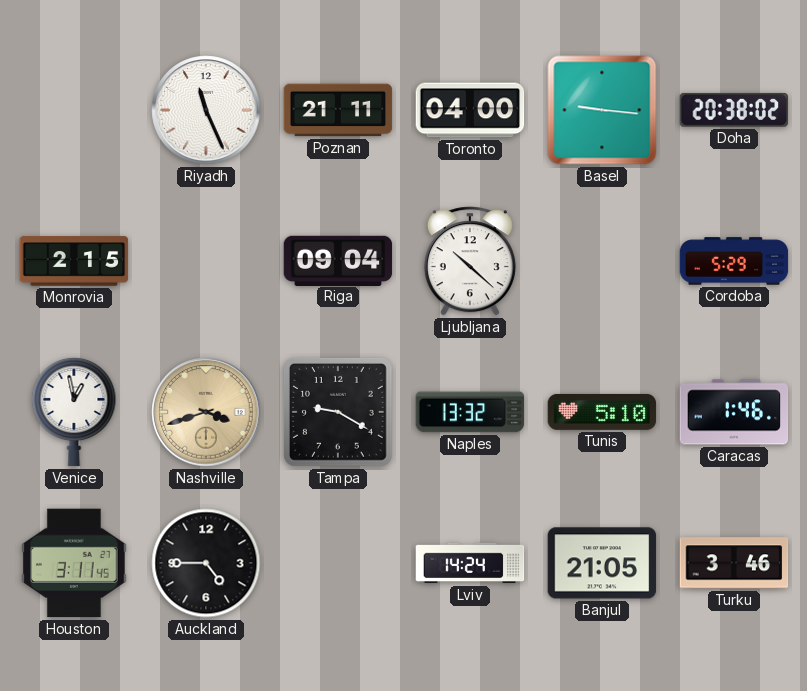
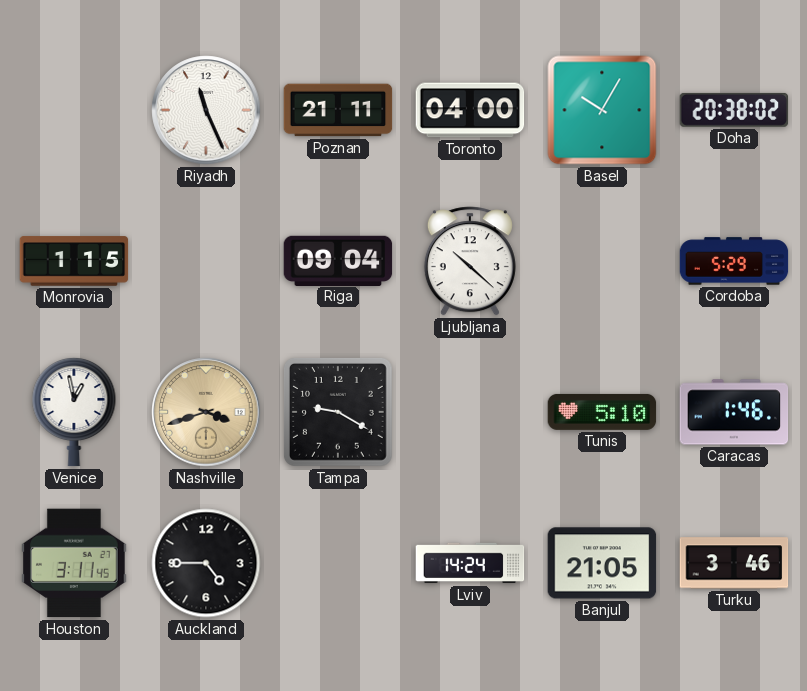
Basel: 9:16 -> 10:05
Monrovia: 2:15 -> 1:15
Naples: 13:32 -> none
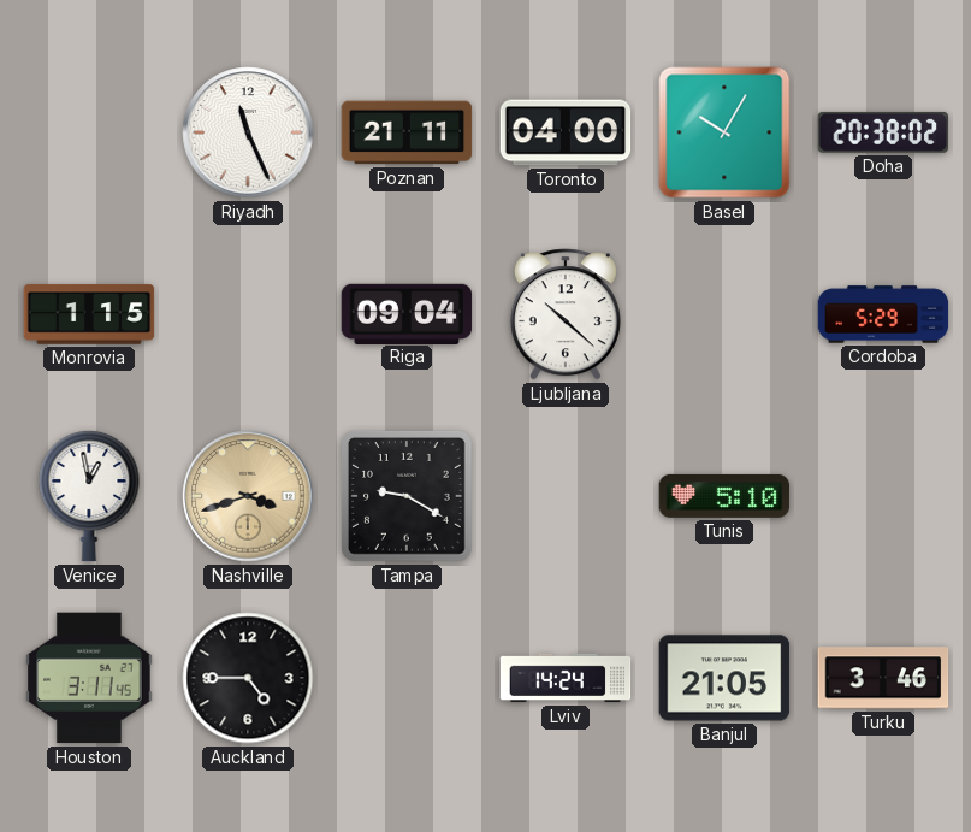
Caracas: 1:46 -> none
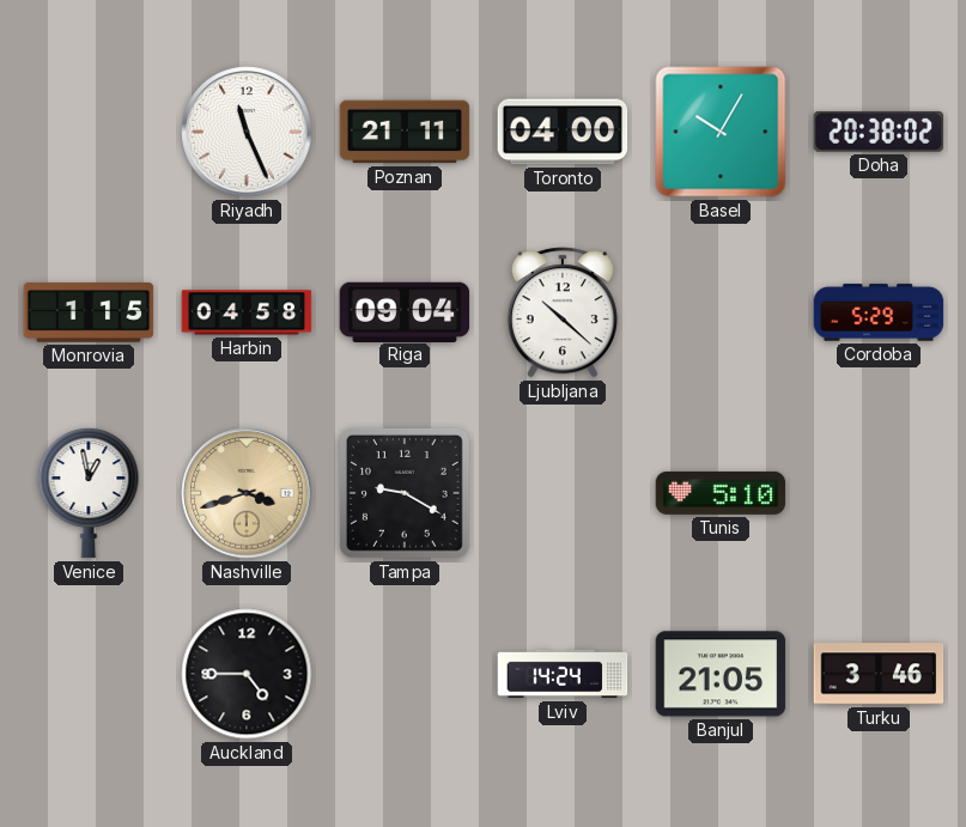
Harbin: none -> 04:58
Houston: 3:11 -> none
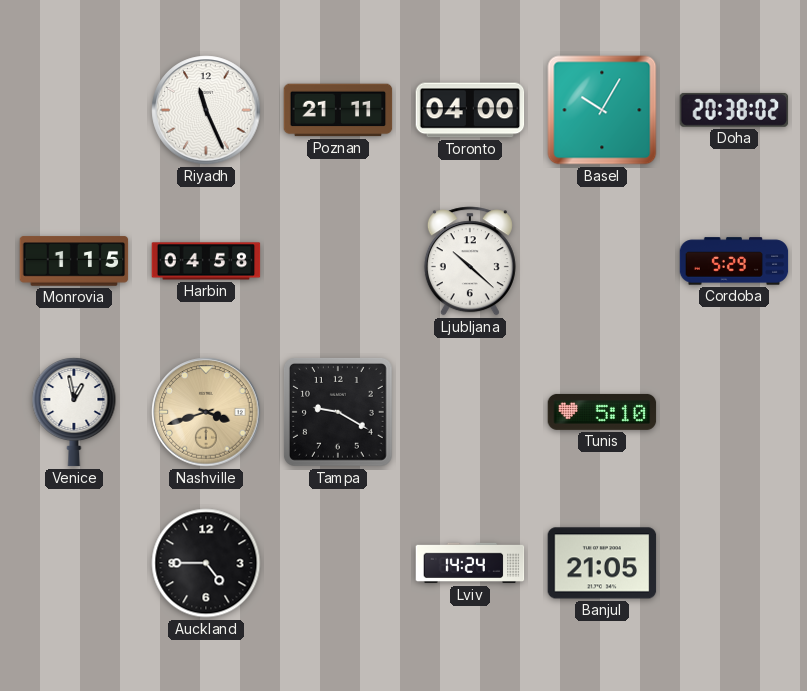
Riga: 09:04 -> none
Turku: 3:46 -> none
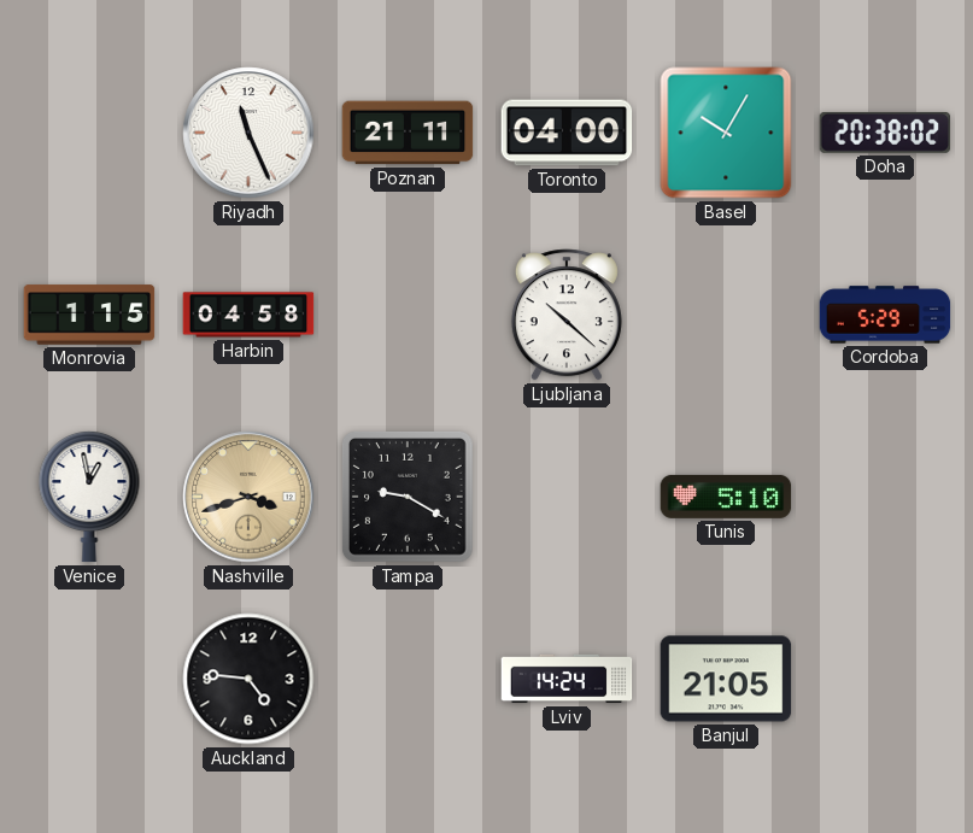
Auckland: 4:45 -> 4:46
